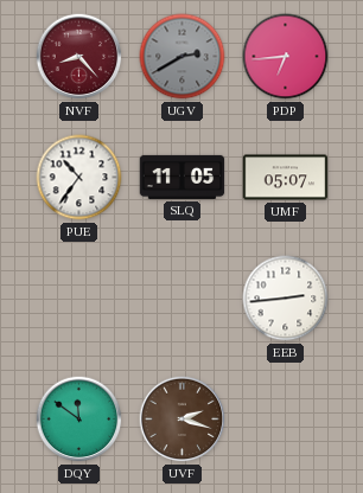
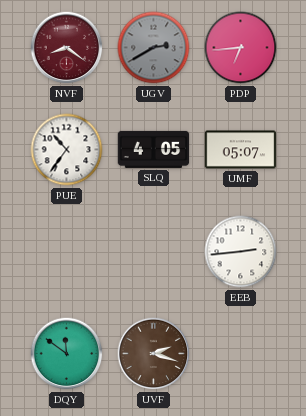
NVF: 8:23 -> 8:21
SLQ: 11:05 -> 4:05
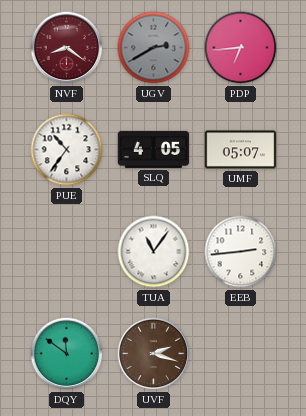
TUA: none -> 11:06
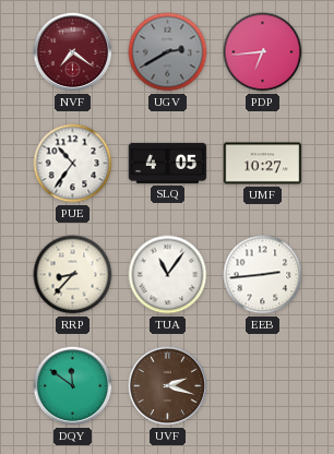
NVF: 8:21 -> 7:21
UMF: 05:07 -> 10:27
RRP: none -> 8:37
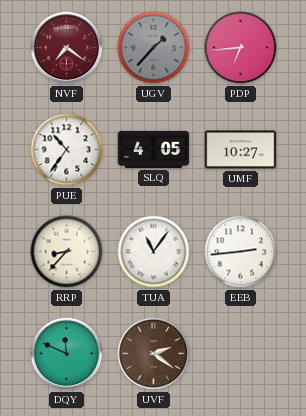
UGV: 2:40 -> 1:37
DQY: 11:51 -> 11:49
UVF: 2:18 -> 2:21
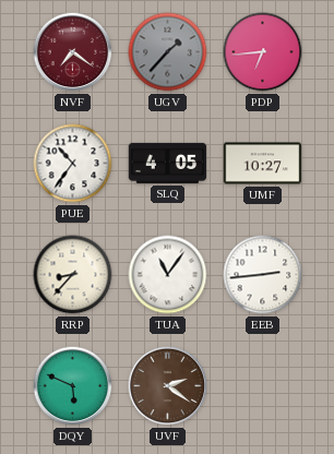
DQY: 11:49 -> 5:49
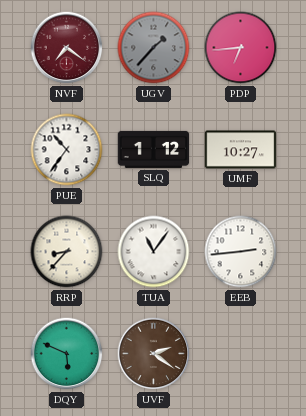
SLQ: 4:05 -> 1:12
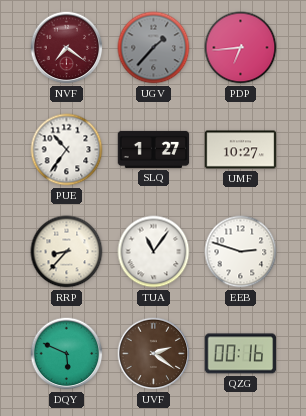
SLQ: 1:12 -> 1:27
EEB: 2:44 -> 2:48
QZG: none -> 00:16
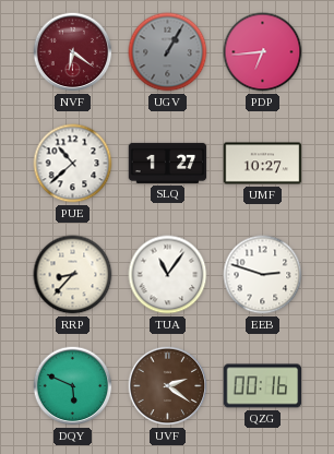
NVF: 7:21 -> 6:21
UGV: 1:37 -> 1:05
PUE: 10:36 -> 10:38
